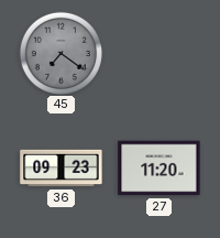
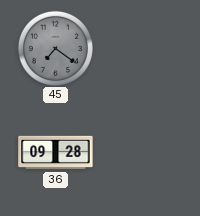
36: 09:23 -> 09:28
27: 11:20 -> none
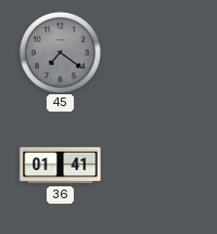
36: 09:28 -> 01:41
